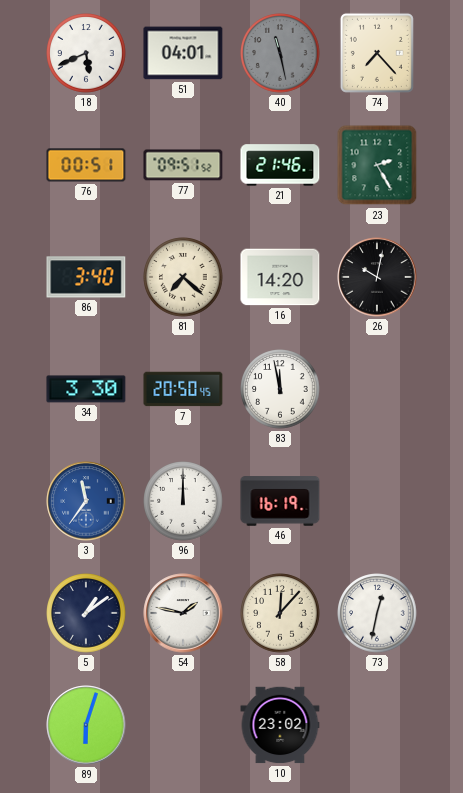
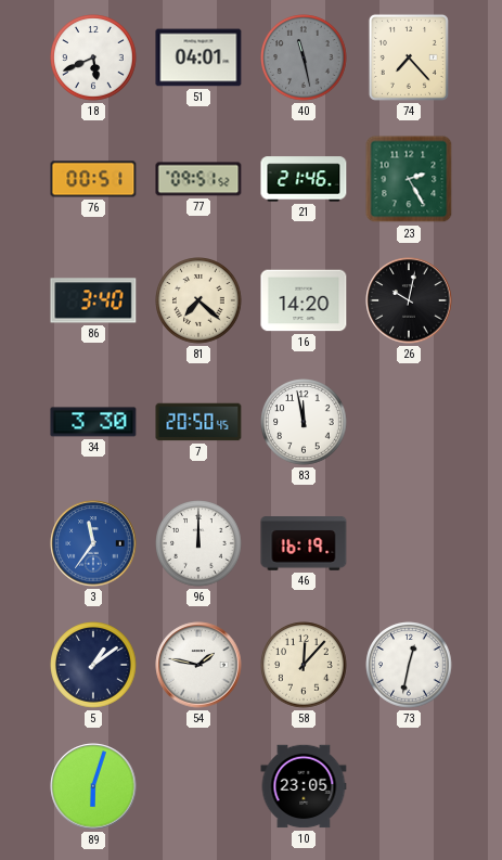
10: 23:02 -> 23:05
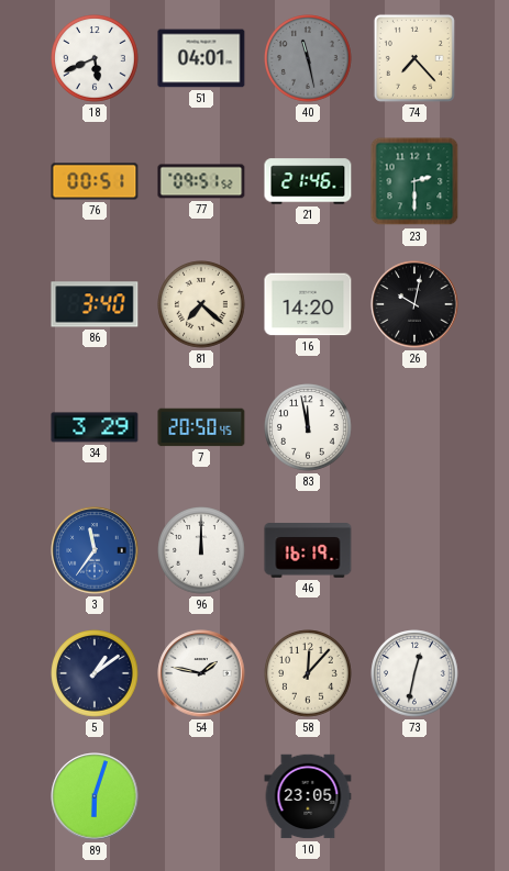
23: 2:25 -> 2:30
34: 3:30 -> 3:29
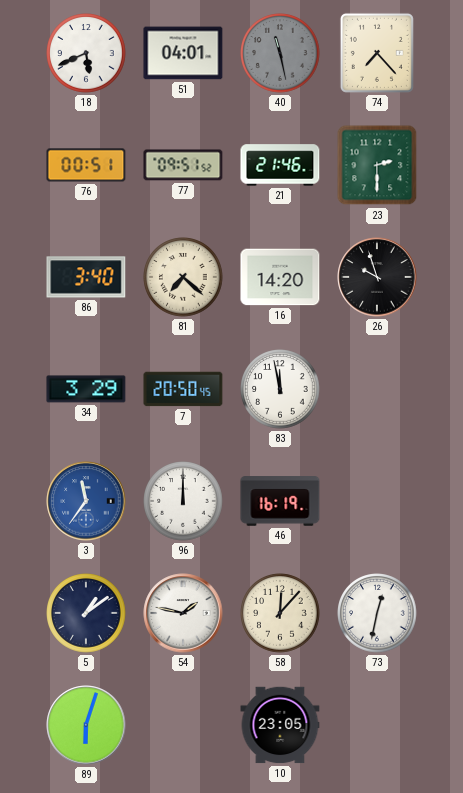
26: 10:02 -> 9:57
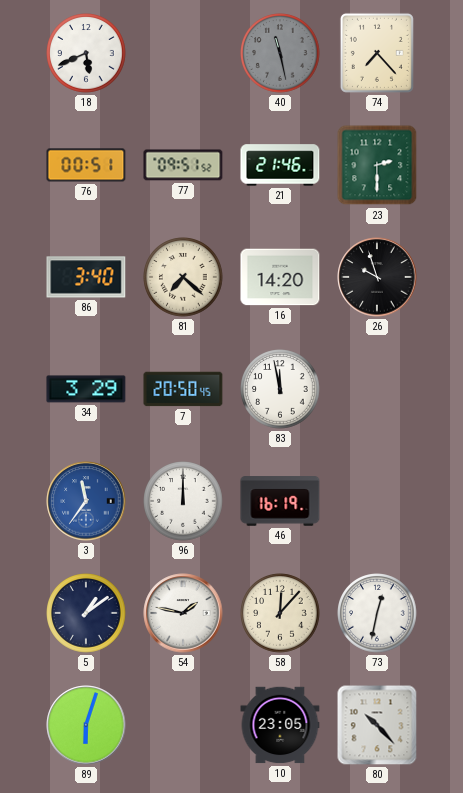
51: 04:01 -> none
80: none -> 10:23
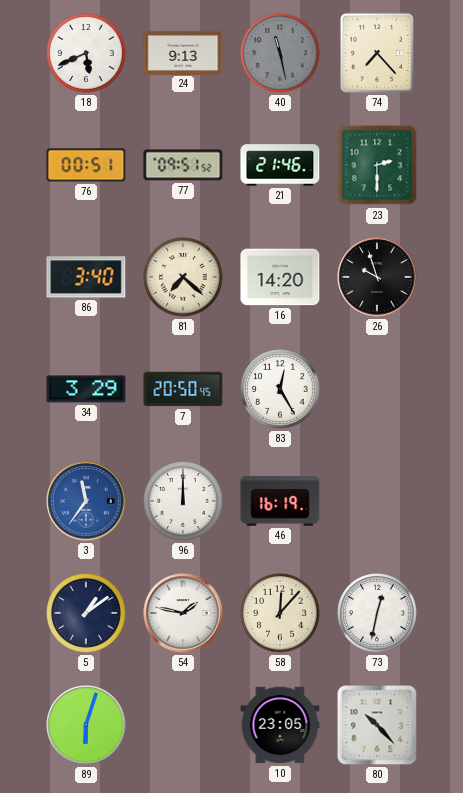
24: none -> 9:13
83: 11:58 -> 12:25
